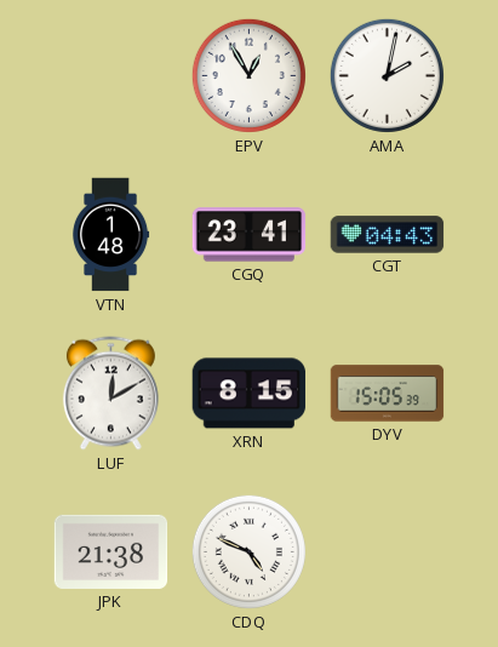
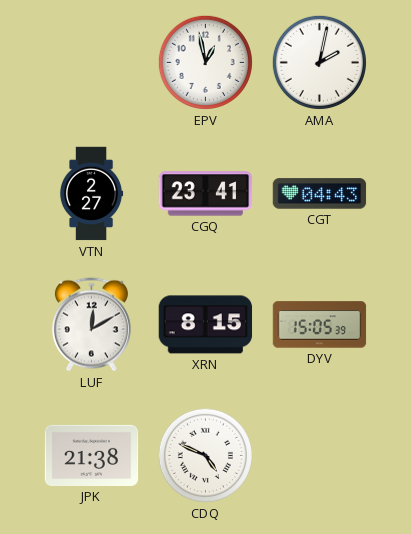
EPV: 12:55 -> 12:58
VTN: 1:48 -> 2:27
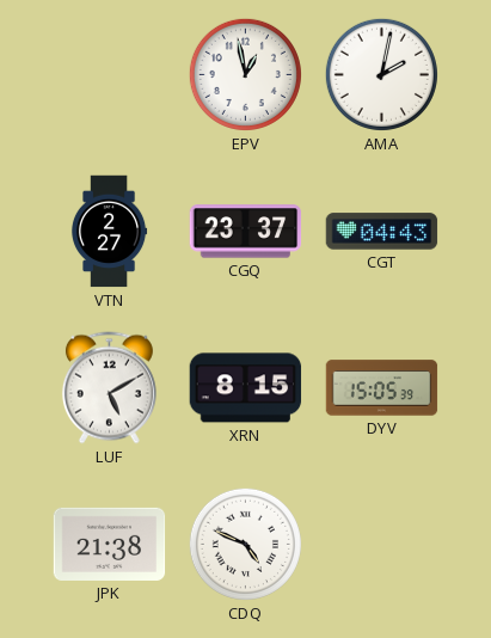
CGQ: 23:41 -> 23:37
LUF: 12:10 -> 5:10
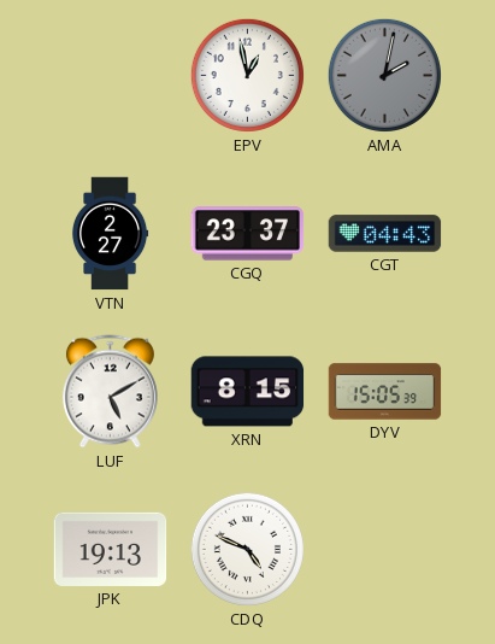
AMA dial: white -> grey
JPK: 21:38 -> 19:13
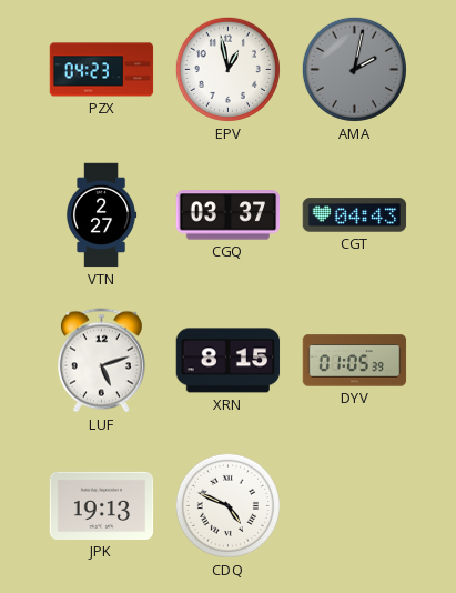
PZX: none -> 04:23
CGQ: 23:37 -> 03:37
LUF: 5:10 -> 5:12
DYV: 15:05 -> 01:05
